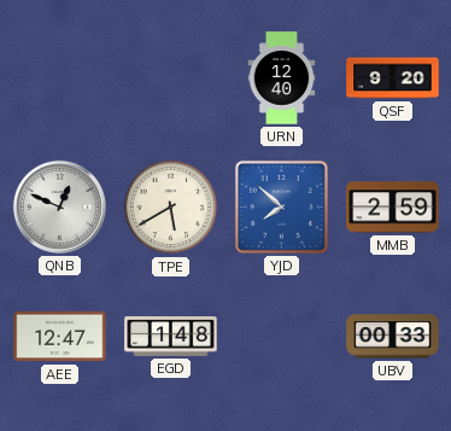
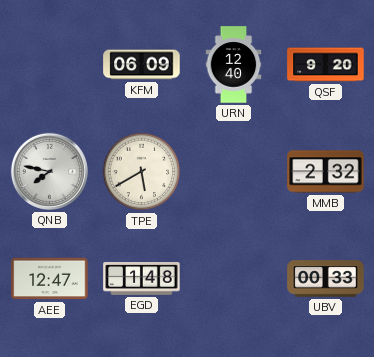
KFM: none -> 06:09
QNB: 12:49 -> 7:47
YJD: 7:52 -> none
MMB: 2:59 -> 2:32
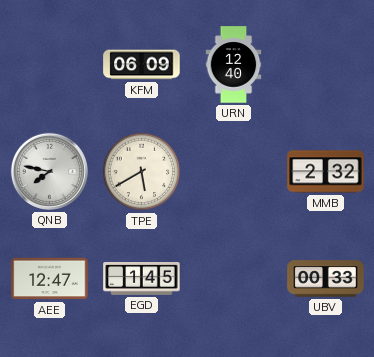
QSF: 9:20 -> none
EGD: 1:48 -> 1:45
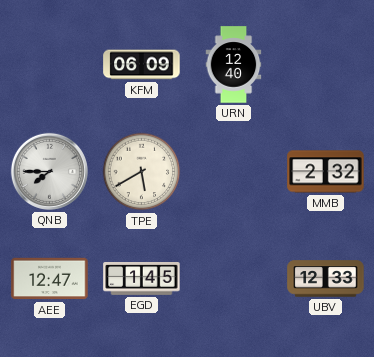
QNB: 7:47 -> 7:45
UBV: 00:33 -> 12:33
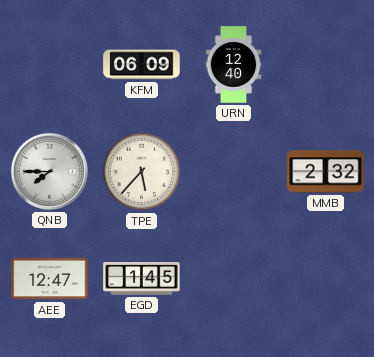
TPE: 5:40 -> 5:37
UBV: 12:33 -> none
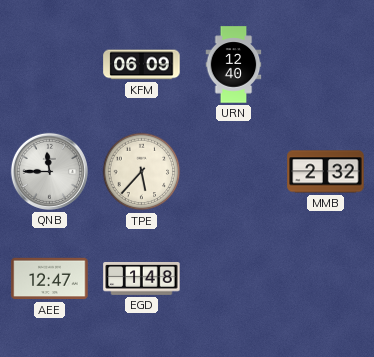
QNB: 7:45 -> 11:45
EGD: 1:45 -> 1:48
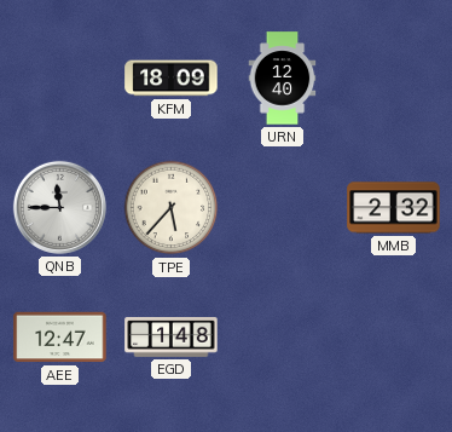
KFM: 06:09 -> 18:09
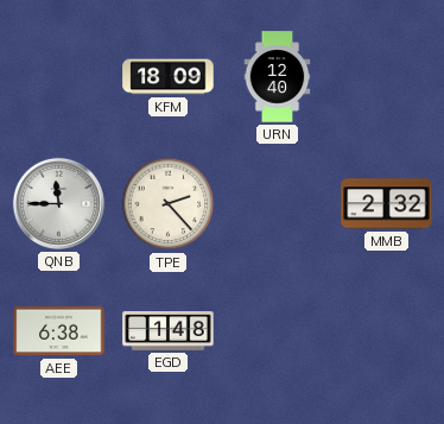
TPE: 5:37 -> 2:23
AEE: 12:47 -> 6:38
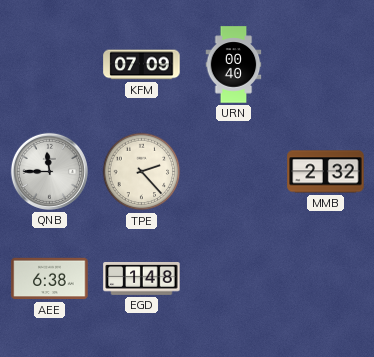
KFM: 18:09 -> 07:09
URN: 12:40 -> 00:40
